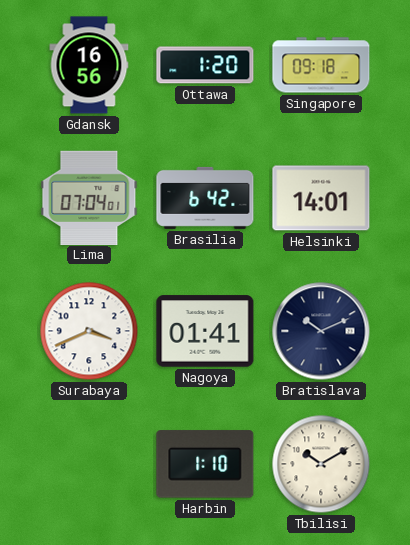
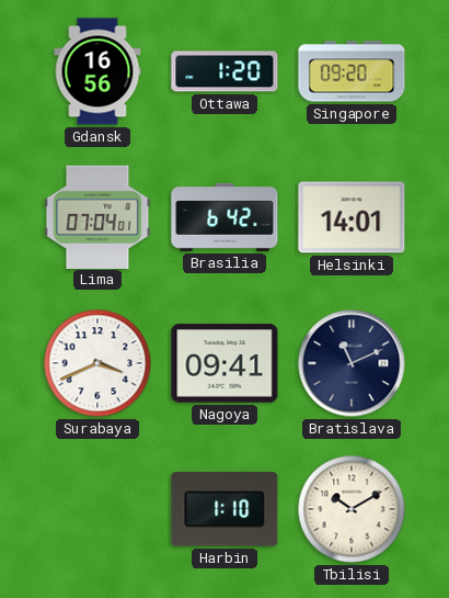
Singapore: 09:18 -> 09:20
Nagoya: 01:41 -> 09:41
Bratislava: 10:11 -> 11:11
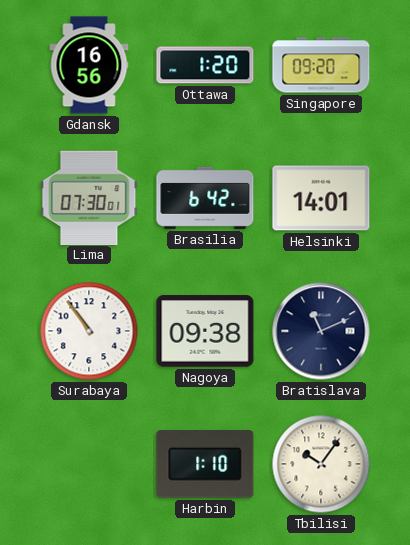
Lima: 07:04 -> 07:30
Surabaya: 3:41 -> 10:54
Nagoya: 09:41 -> 09:38
Tbilisi: 10:10 -> 10:06
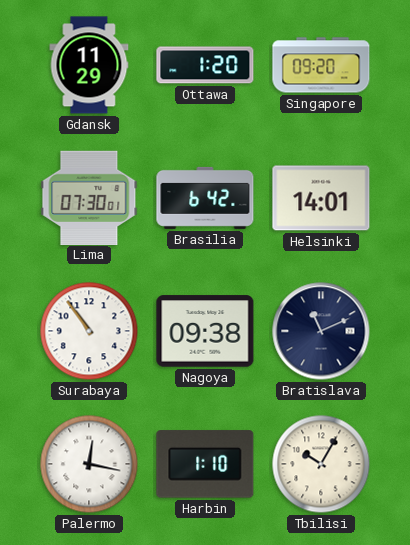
Gdansk: 16:56 -> 11:29
Palermo: none -> 12:17
Tbilisi: 10:06 -> 10:05
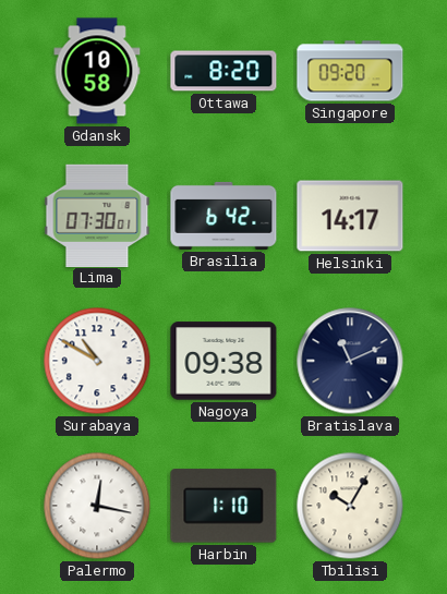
Gdansk: 11:29 -> 10:58
Ottawa: 1:20 -> 8:20
Helsinki: 14:01 -> 14:17
Surabaya: 10:54 -> 10:50
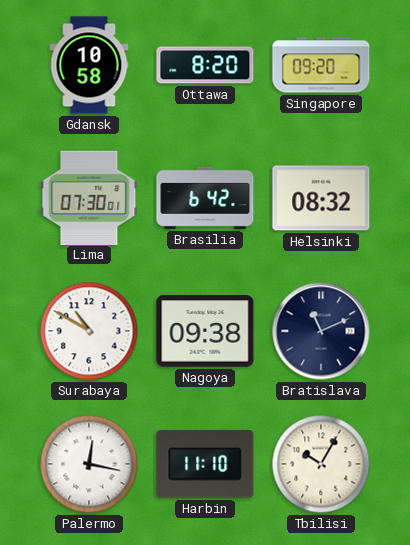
Helsinki: 14:17 -> 08:32
Harbin: 1:10 -> 11:10
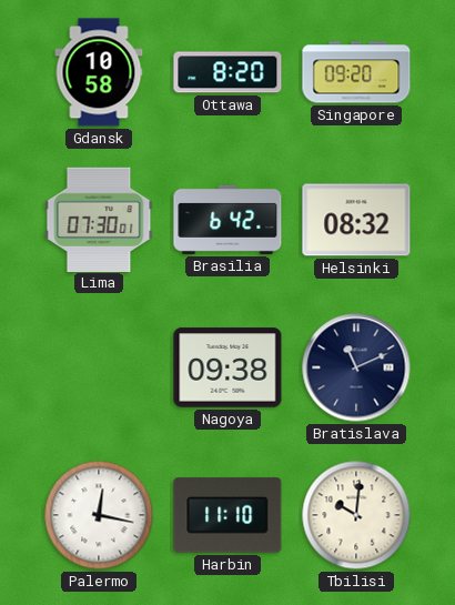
Surabaya: 10:50 -> none
Tbilisi: 10:05 -> 10:01
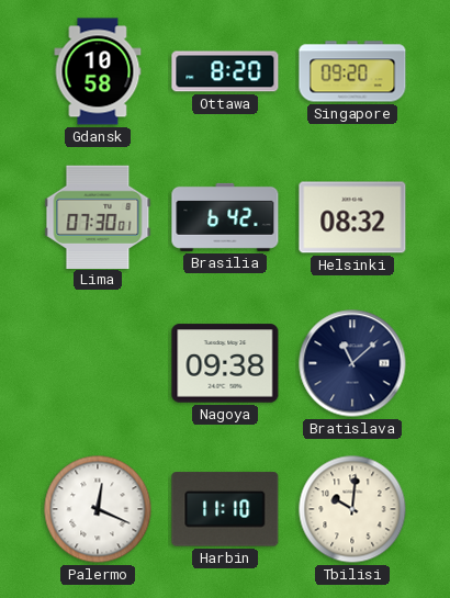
Bratislava: 11:11 -> 11:08
Palermo: 12:17 -> 12:19
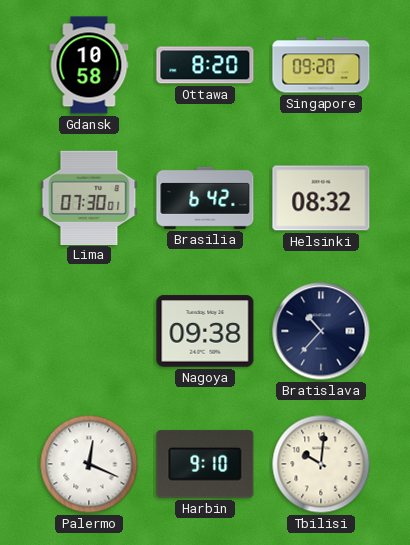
Bratislava: 11:08 -> 10:37
Harbin: 11:10 -> 9:10
